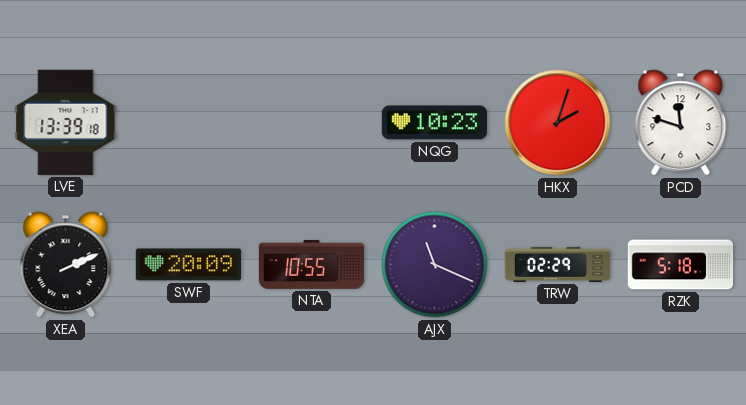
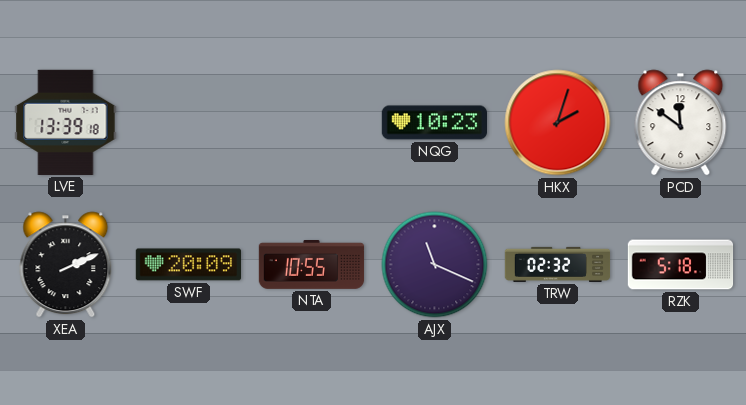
PCD: 11:48 -> 11:51
TRW: 02:29 -> 02:32
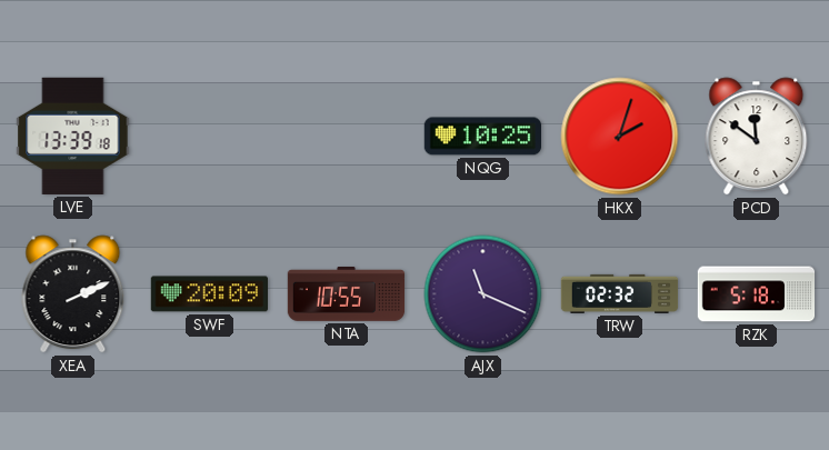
NQG: 10:23 -> 10:25
